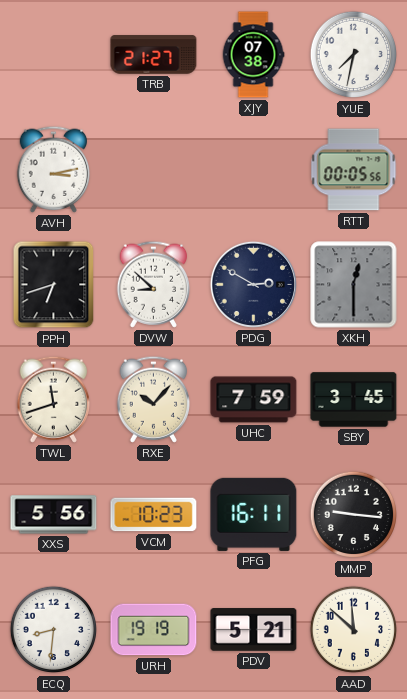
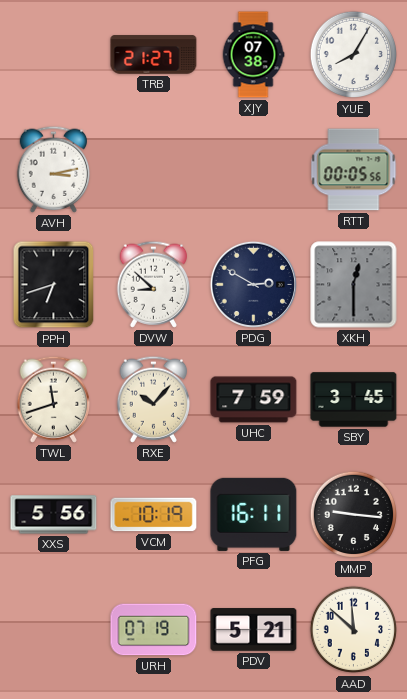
YUE: 7:32 -> 8:05
VCM: 10:23 -> 10:19
ECQ: 8:31 -> none
URH: 19:19 -> 07:19
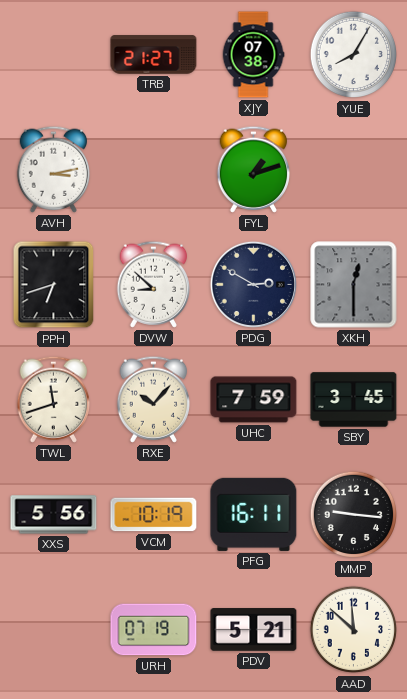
FYL: none -> 1:12
RTT: 00:05 -> none
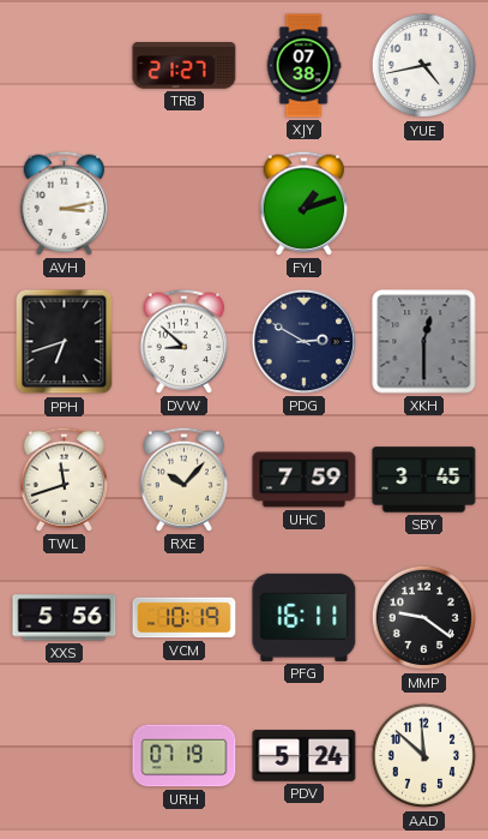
YUE: 8:05 -> 4:43
MMP: 9:16 -> 9:21
PDV: 5:21 -> 5:24
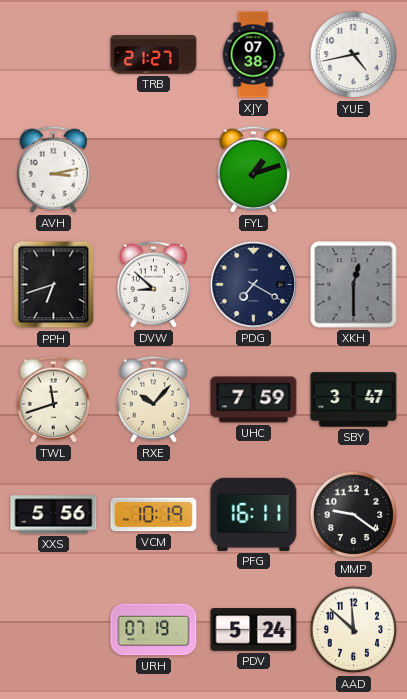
PDG: 2:50 -> 7:20
SBY: 3:45 -> 3:47
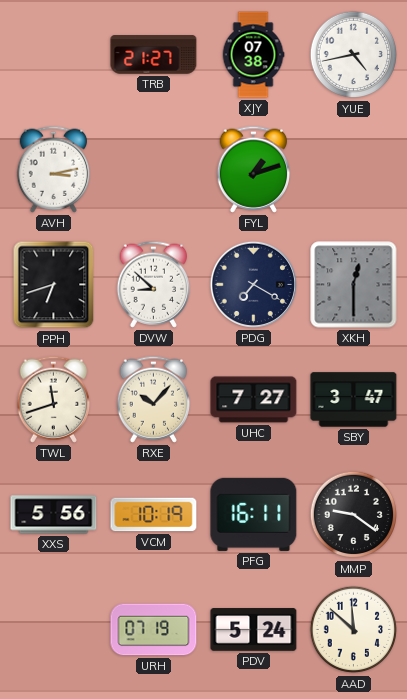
UHC: 7:59 -> 7:27
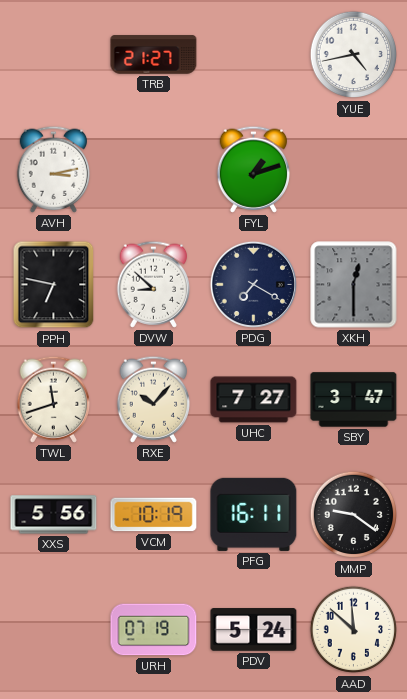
XJY: 07:38 -> none
PPH: 6:42 -> 6:47
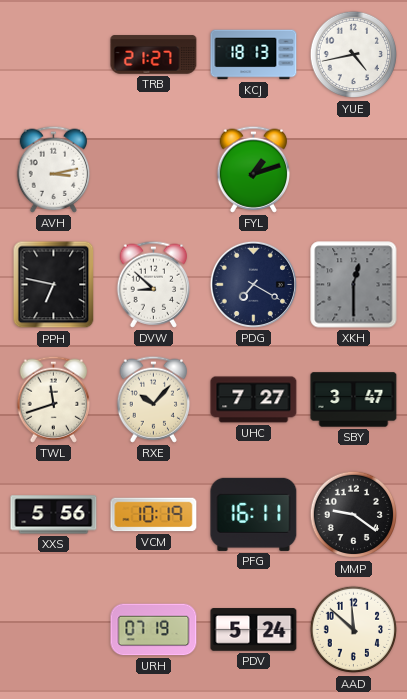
KCJ: none -> 18:13
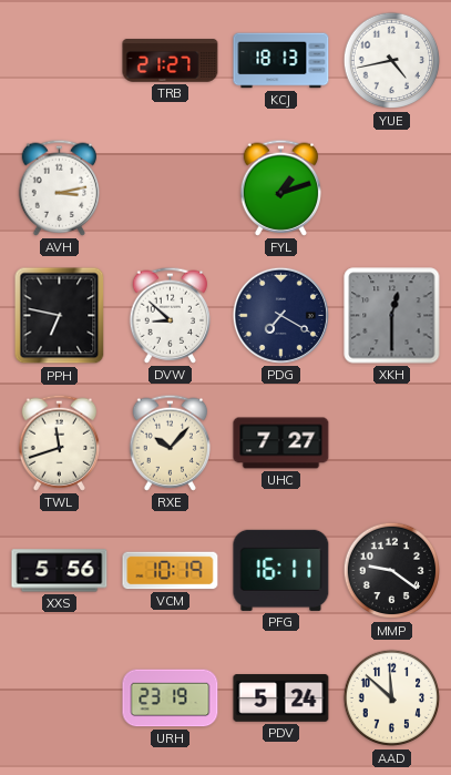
SBY: 3:47 -> none
URH: 07:19 -> 23:19
